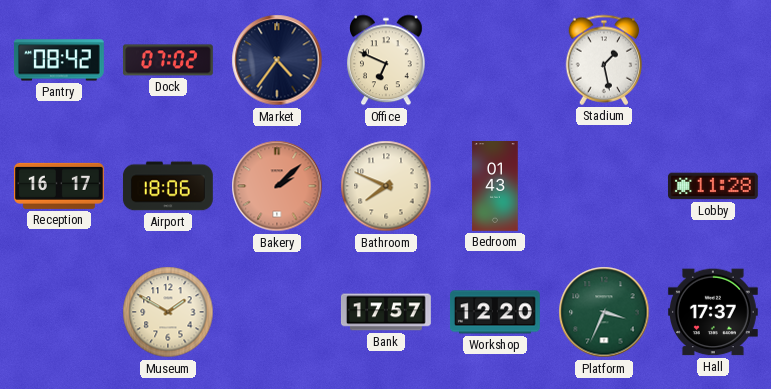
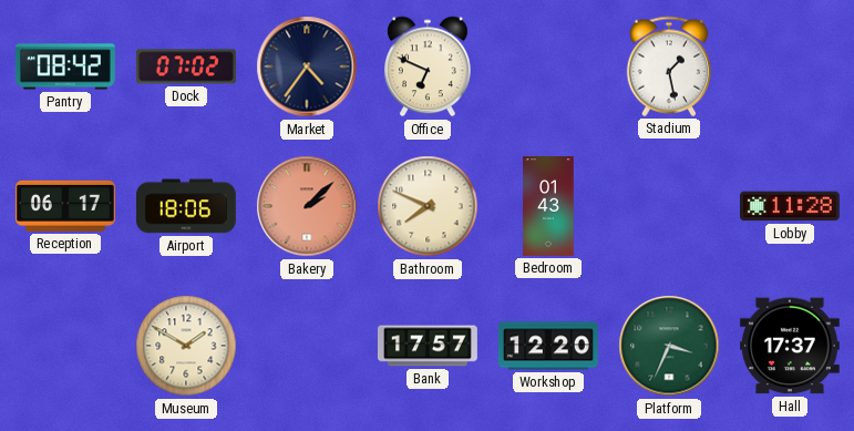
Reception: 16:17 -> 06:17
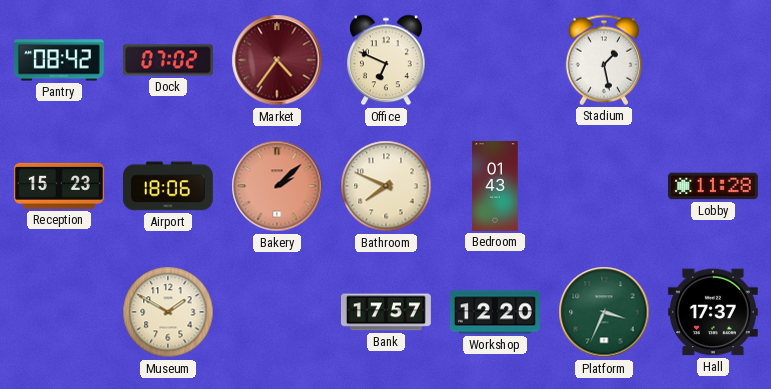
Market dial: navy -> burgundy
Reception: 06:17 -> 15:23
